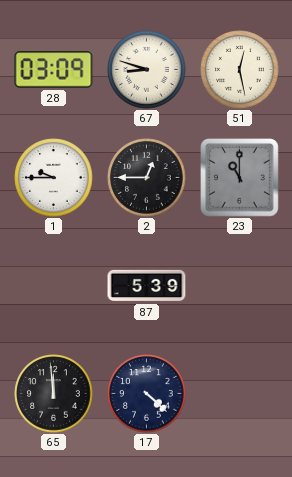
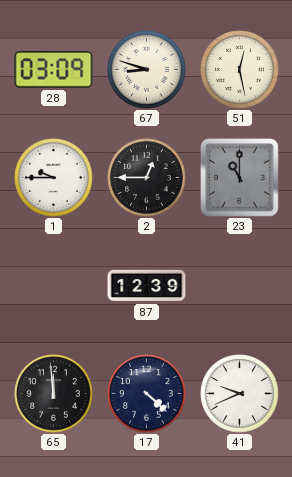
87: 5:39 -> 12:39
41: none -> 9:41
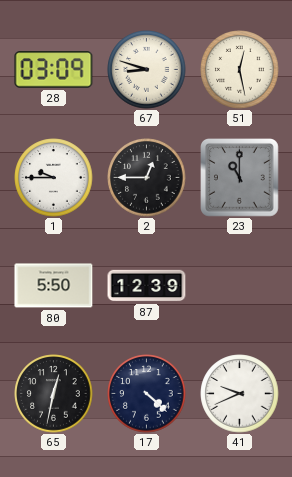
80: none -> 5:50
65: 11:59 -> 12:32
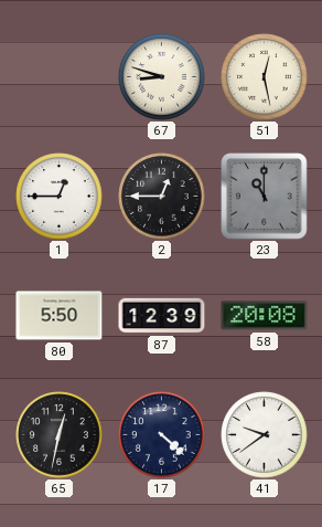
28: 03:09 -> none
1: 9:45 -> 12:45
58: none -> 20:08
41: 9:41 -> 9:39
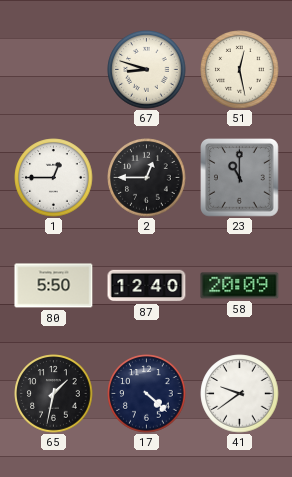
87: 12:39 -> 12:40
58: 20:08 -> 20:09
65: 12:32 -> 1:32
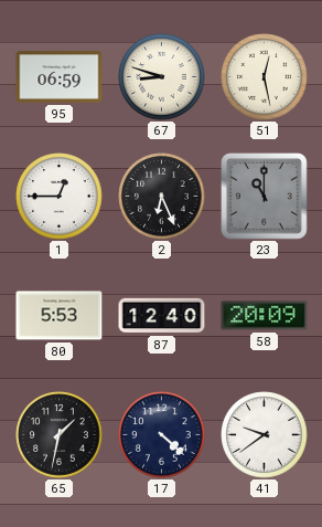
95: none -> 06:59
2: 12:45 -> 6:26
80: 5:50 -> 5:53
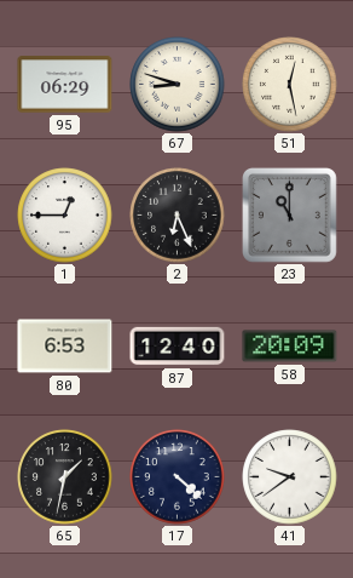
95: 06:59 -> 06:29
80: 5:53 -> 6:53
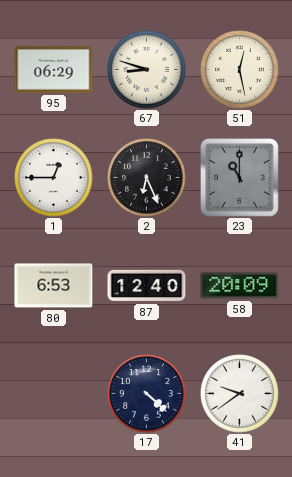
65: 1:32 -> none
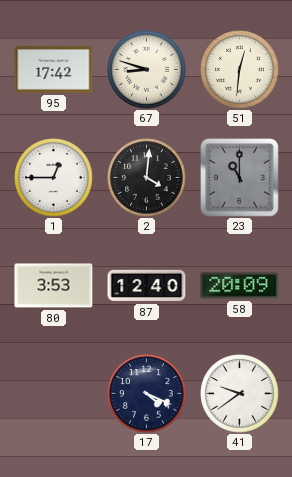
95: 06:29 -> 17:42
51: 12:28 -> 12:31
2: 6:26 -> 4:01
80: 6:53 -> 3:53
17: 4:22 -> 4:19
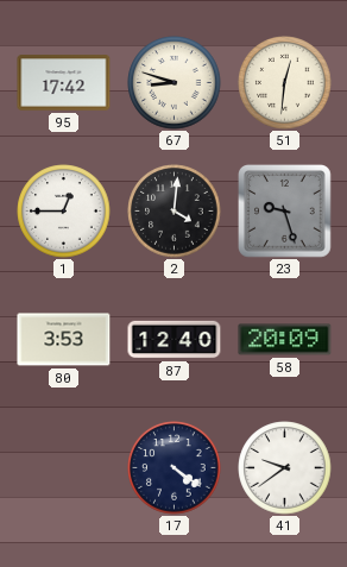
23: 11:00 -> 9:27
17: 4:19 -> 4:21
